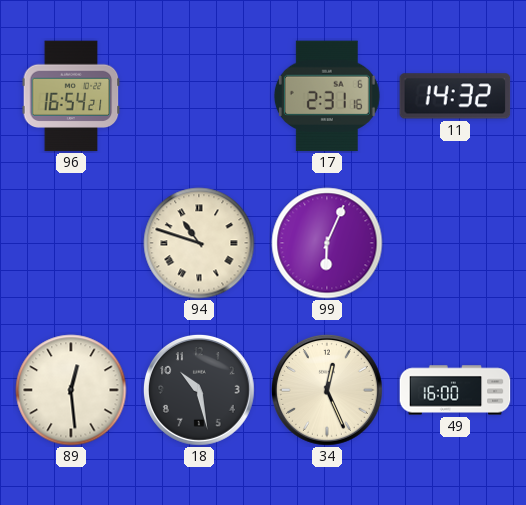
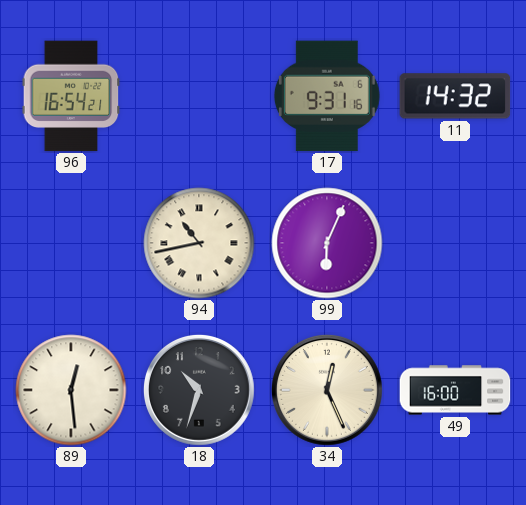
17: 2:31 -> 9:31
94: 10:48 -> 10:43
18: 10:28 -> 10:33
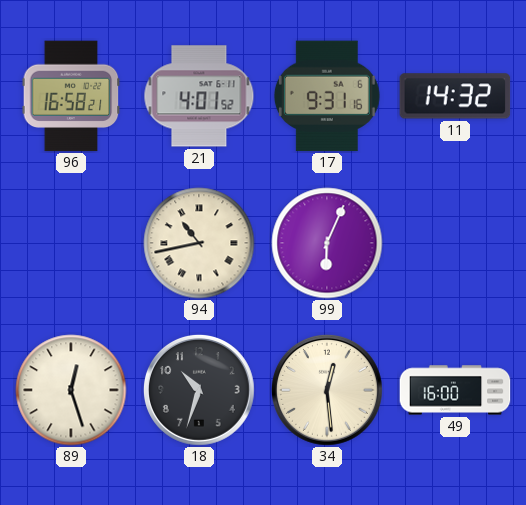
96: 16:54 -> 16:58
21: none -> 4:01
89: 12:29 -> 12:27
34: 12:26 -> 12:29
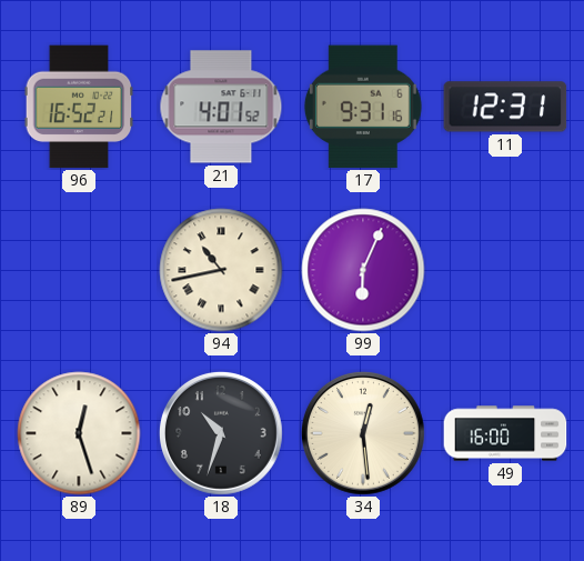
96: 16:58 -> 16:52
11: 14:32 -> 12:31
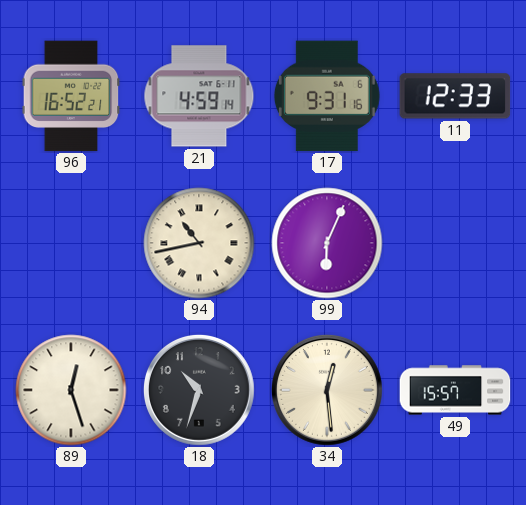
21: 4:01 -> 4:59
11: 12:31 -> 12:33
49: 16:00 -> 15:57
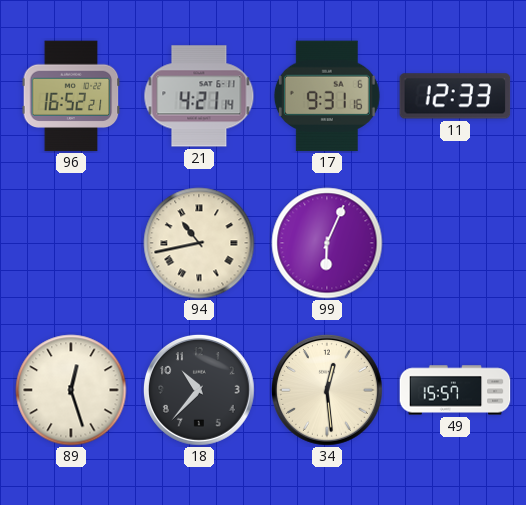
21: 4:59 -> 4:21
18: 10:33 -> 10:37
